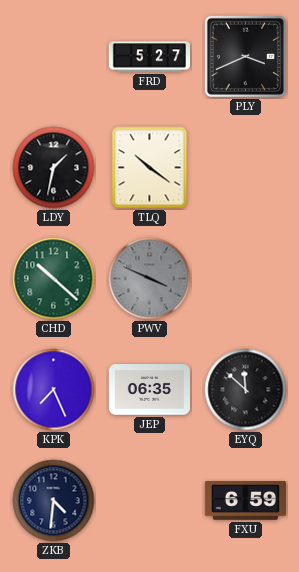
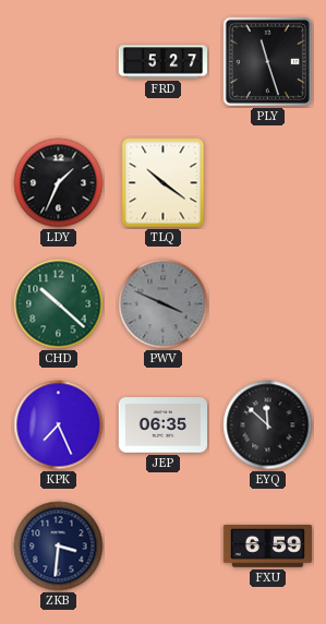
PLY: 3:41 -> 11:27
LDY: 1:32 -> 1:34
ZKB: 4:31 -> 3:31
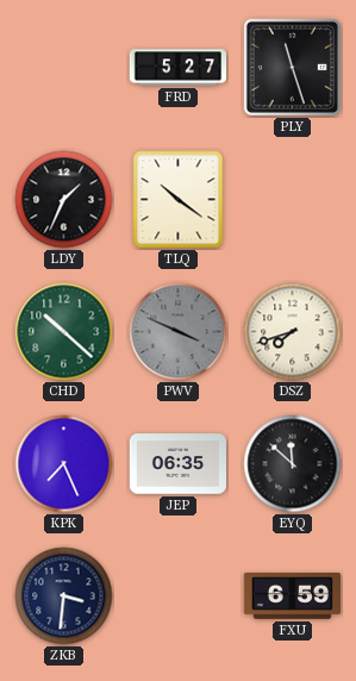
DSZ: none -> 7:42
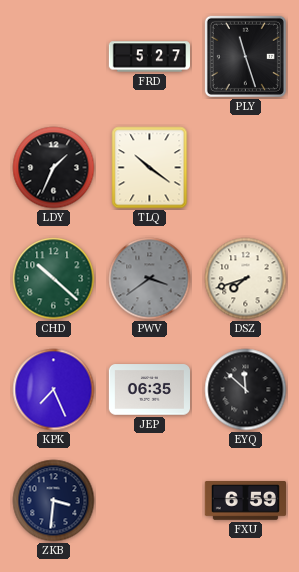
PWV: 3:49 -> 3:39
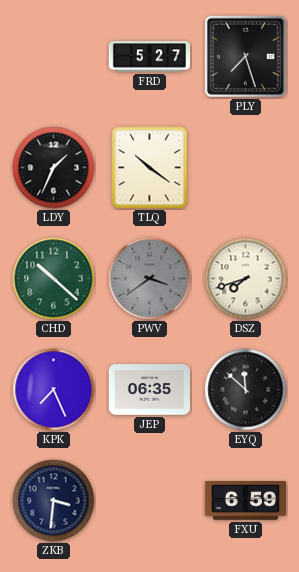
PLY: 11:27 -> 7:27
